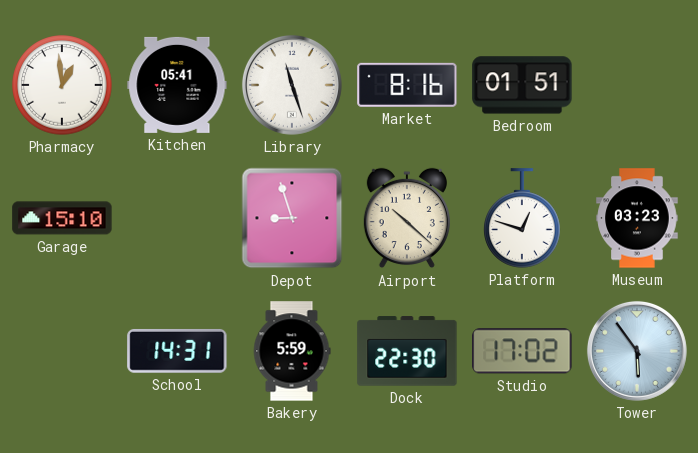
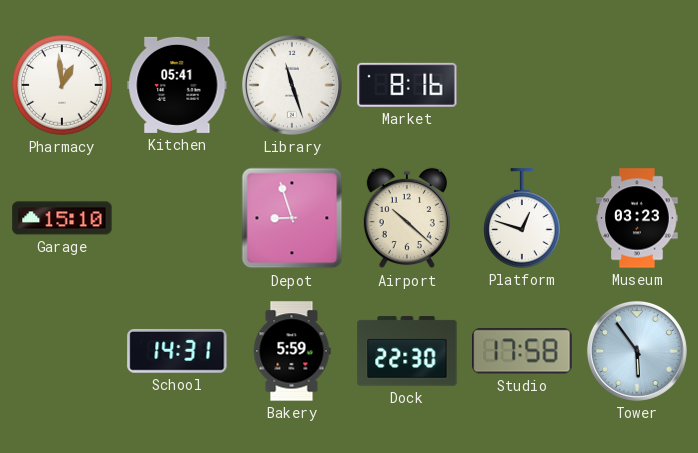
Bedroom: 01:51 -> none
Studio: 17:02 -> 17:58
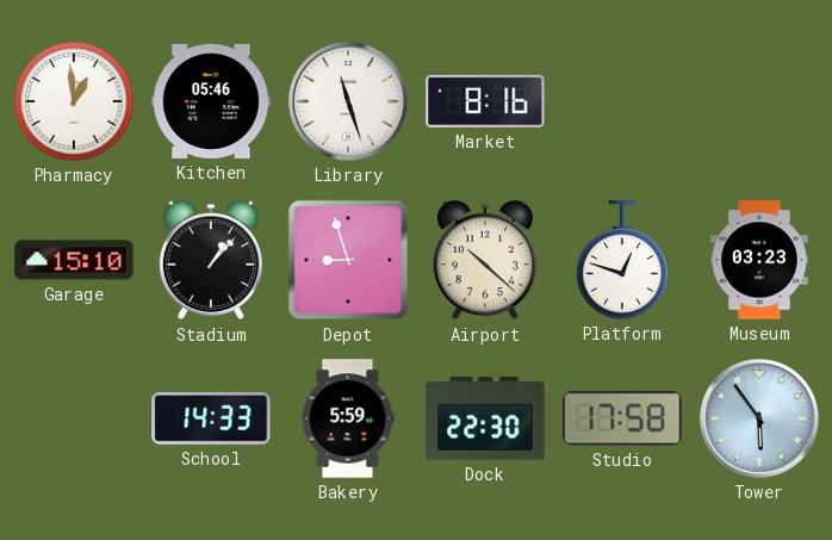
Kitchen: 05:41 -> 05:46
Stadium: none -> 1:07
School: 14:31 -> 14:33
